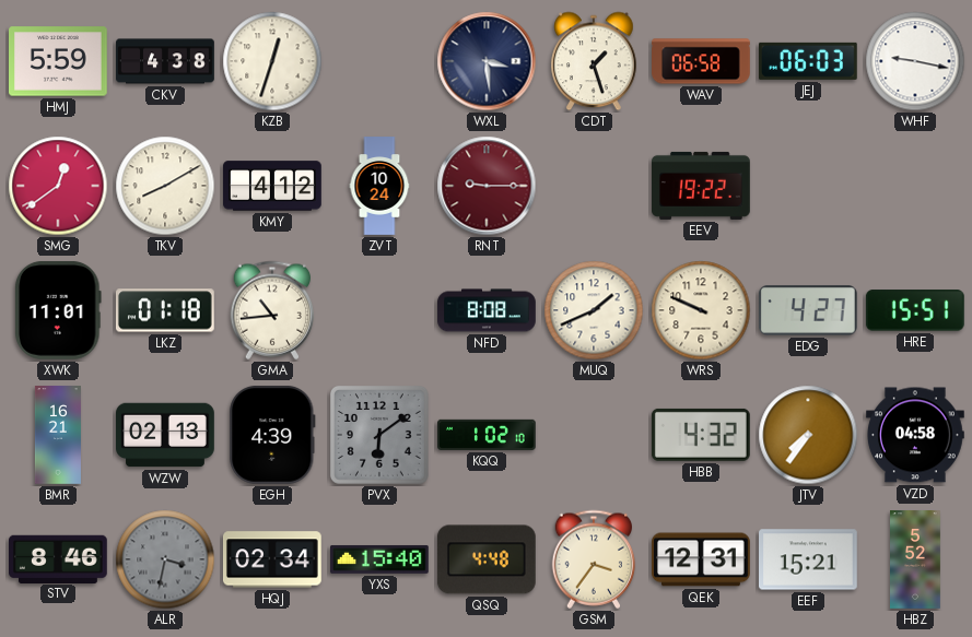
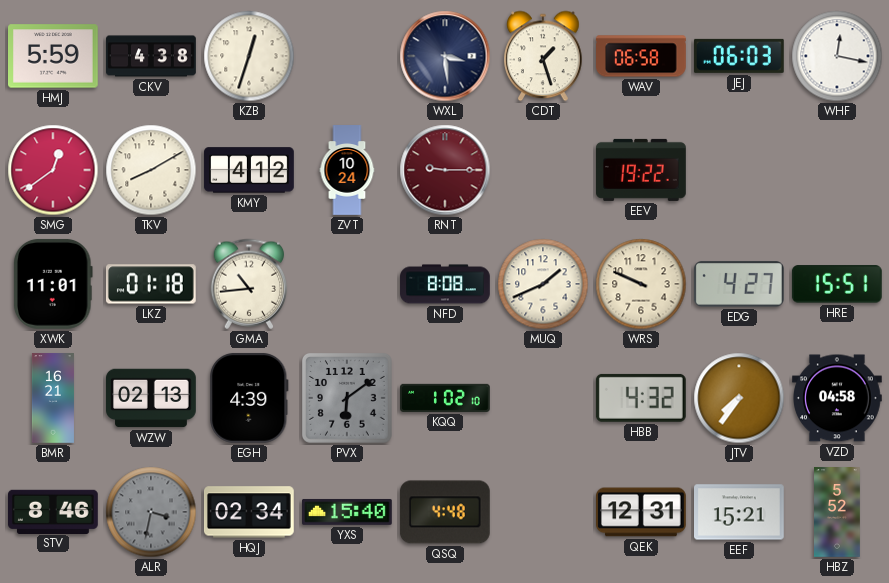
WHF: 9:17 -> 12:17
GSM: 3:36 -> none
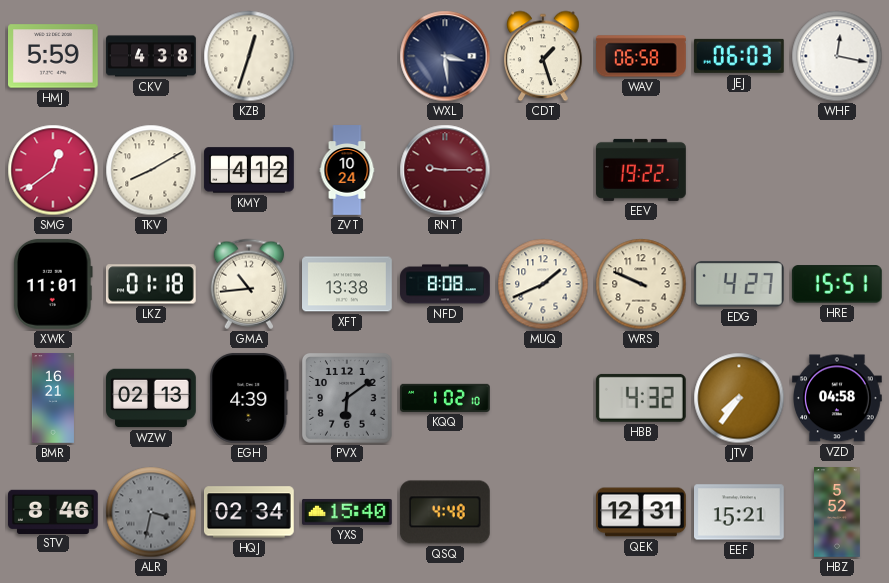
XFT: none -> 13:38
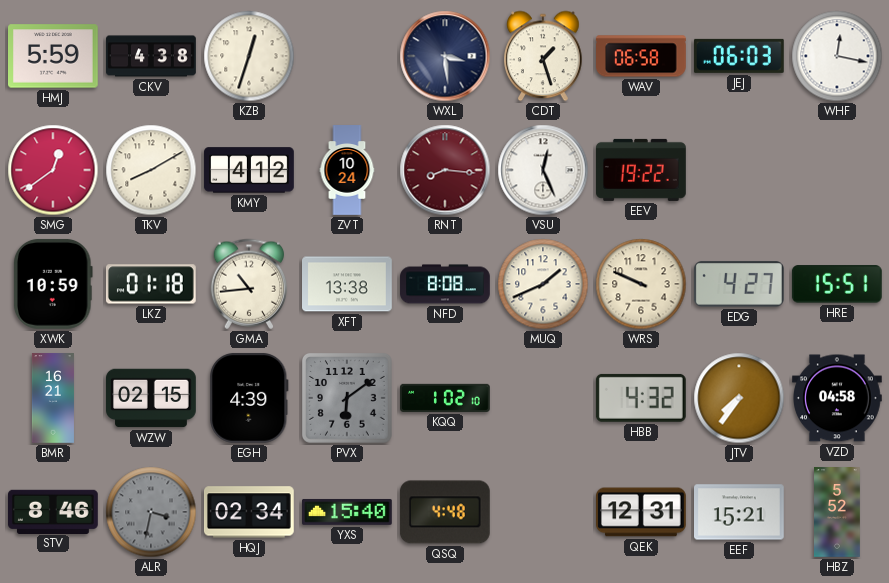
RNT: 9:15 -> 8:16
VSU: none -> 12:26
XWK: 11:01 -> 10:59
WZW: 02:13 -> 02:15
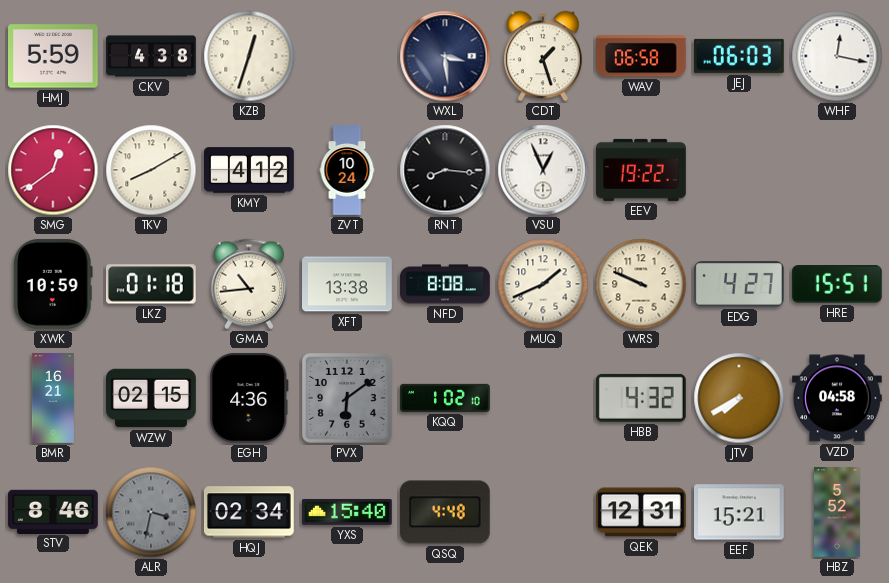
RNT dial: burgundy -> black
VSU: 12:26 -> 12:56
EGH: 4:39 -> 4:36
JTV: 7:36 -> 7:40
